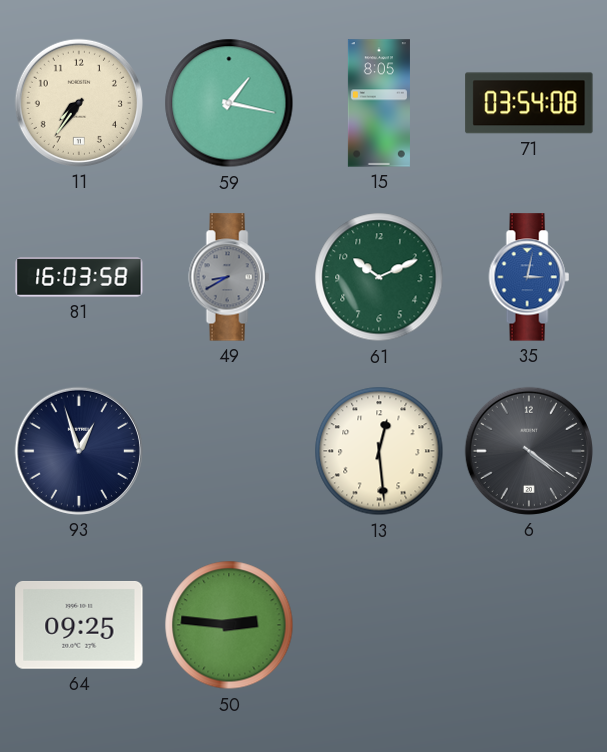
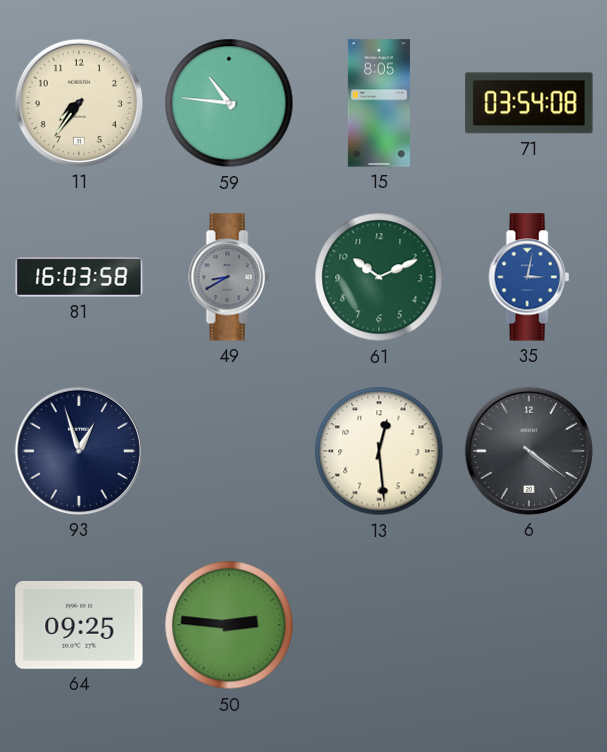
59: 1:17 -> 10:46
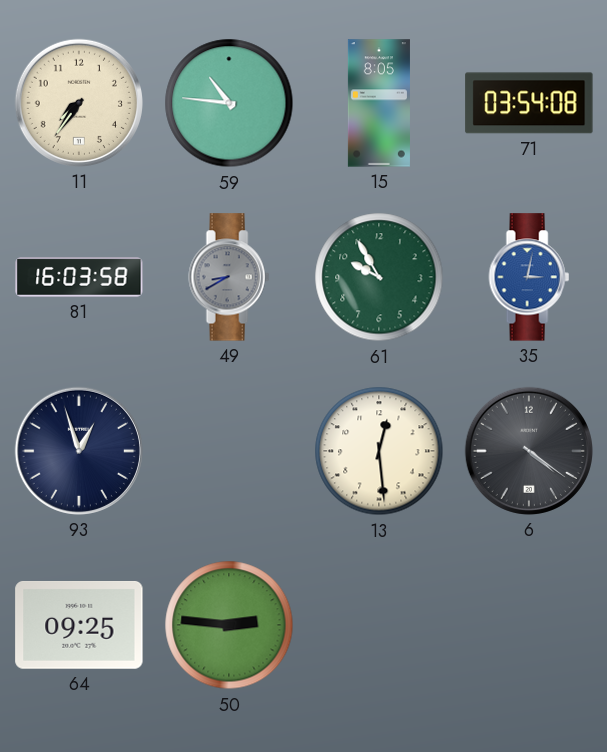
61: 10:11 -> 9:55
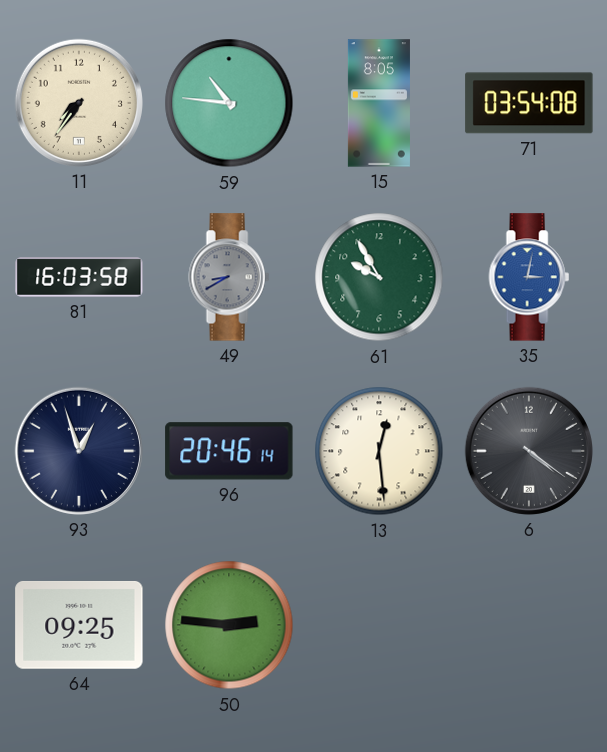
96: none -> 20:46
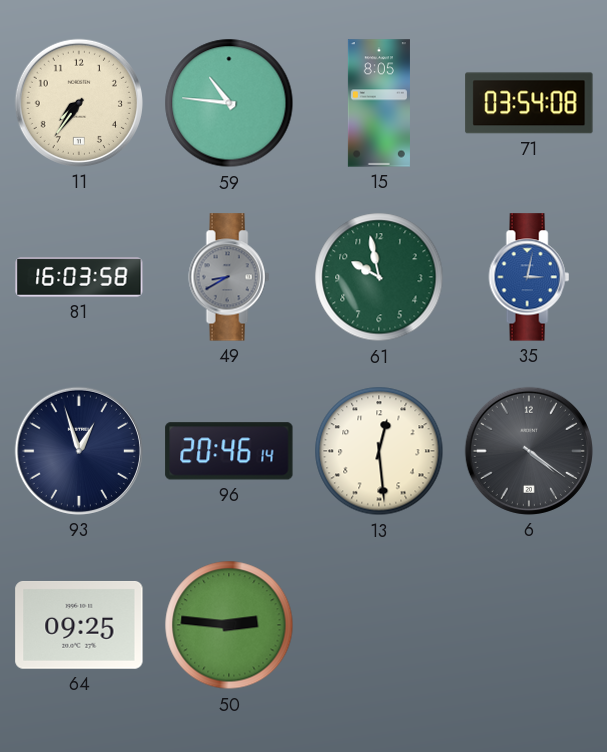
61: 9:55 -> 9:58
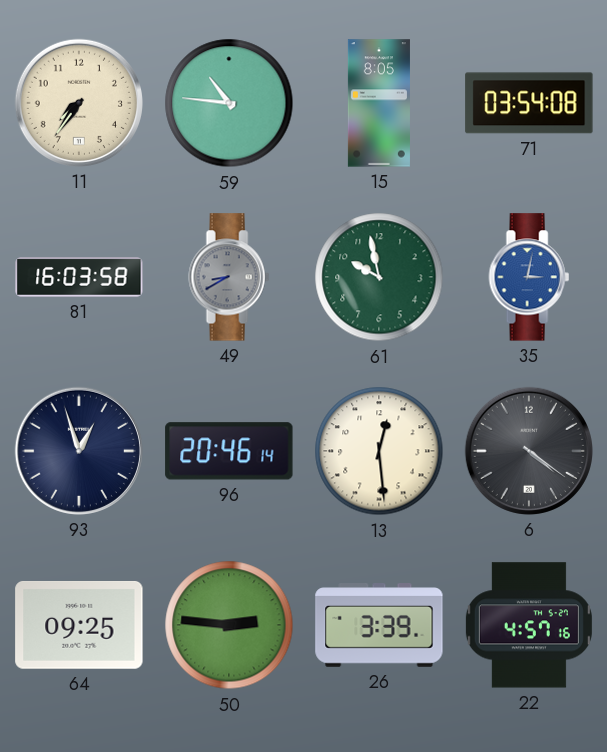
26: none -> 3:39
22: none -> 4:57
